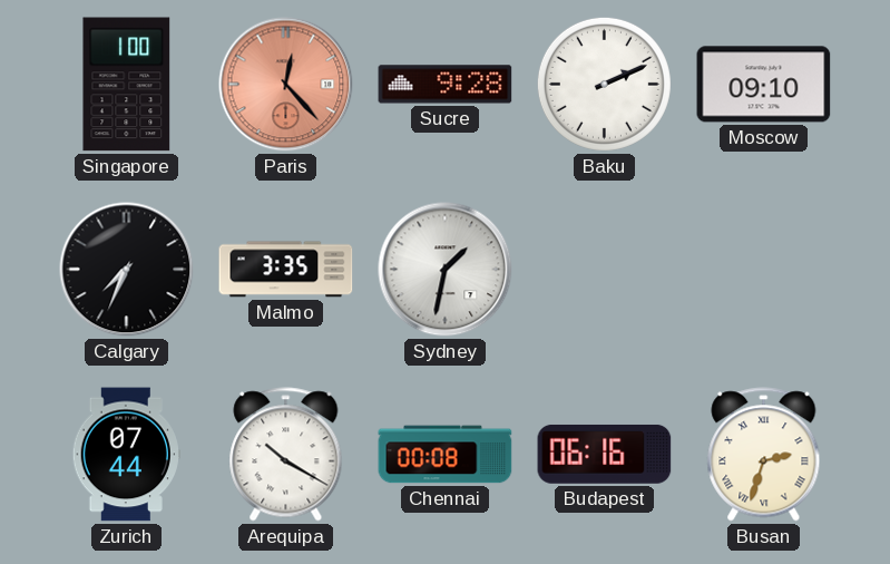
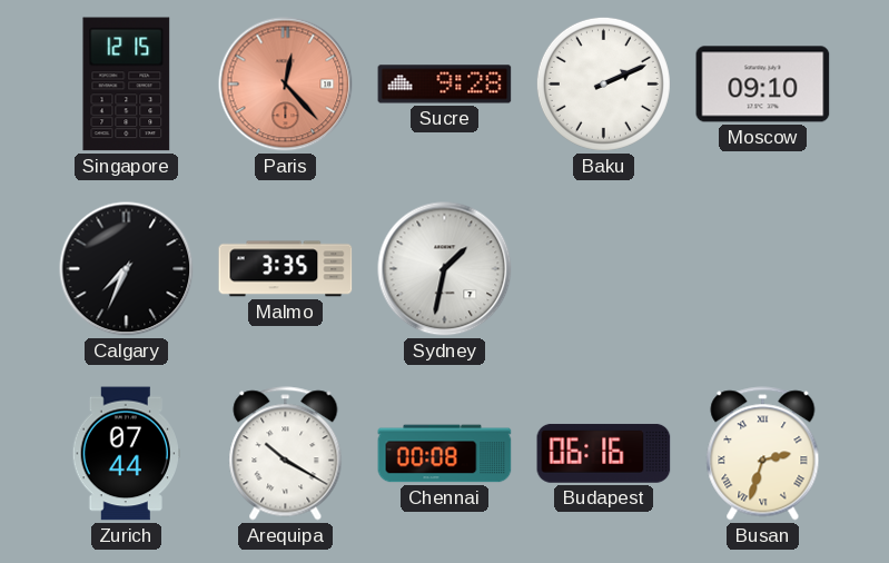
Singapore: 1:00 -> 12:15
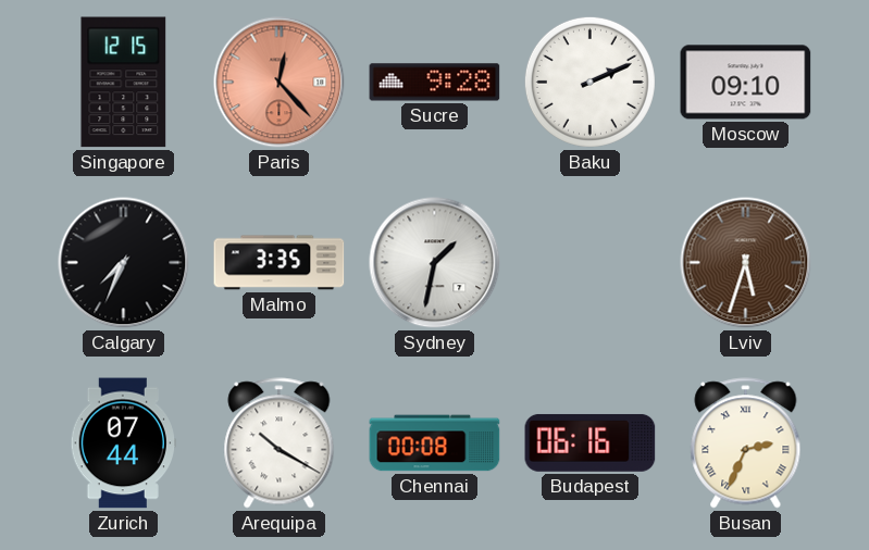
Lviv: none -> 5:33
Busan: 2:33 -> 2:34
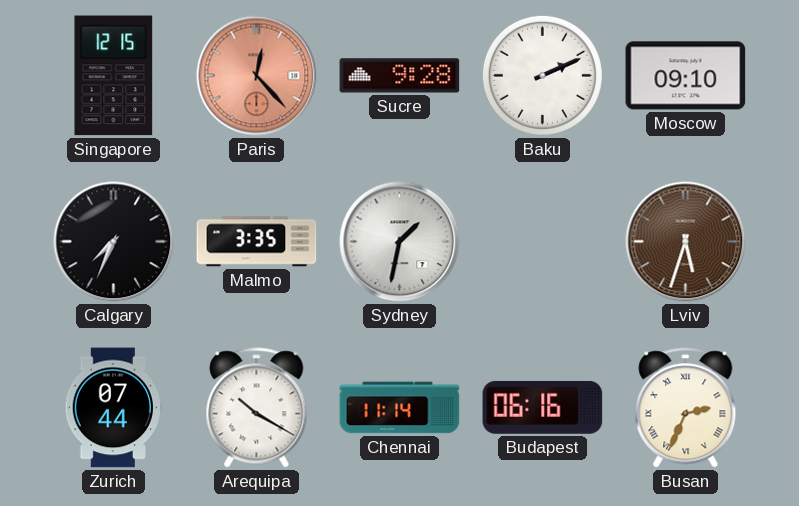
Chennai: 00:08 -> 11:14
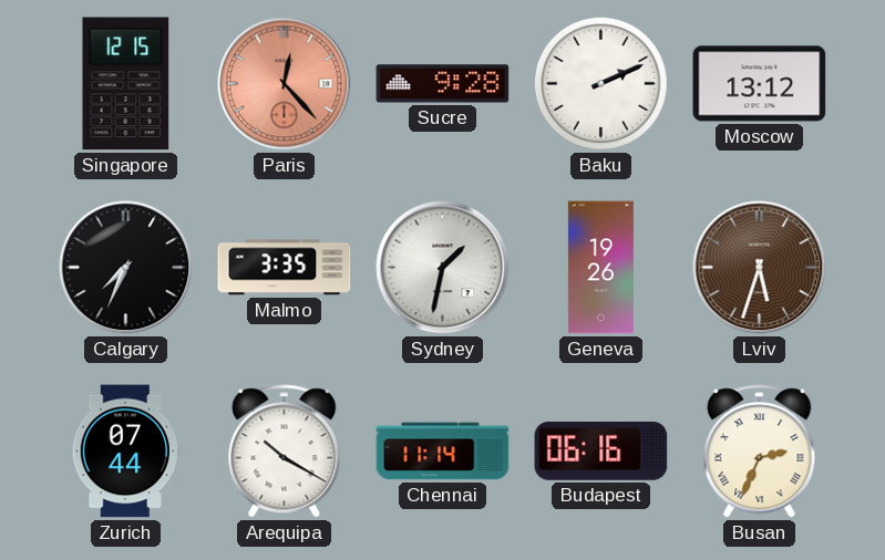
Moscow: 09:10 -> 13:12
Geneva: none -> 19:26
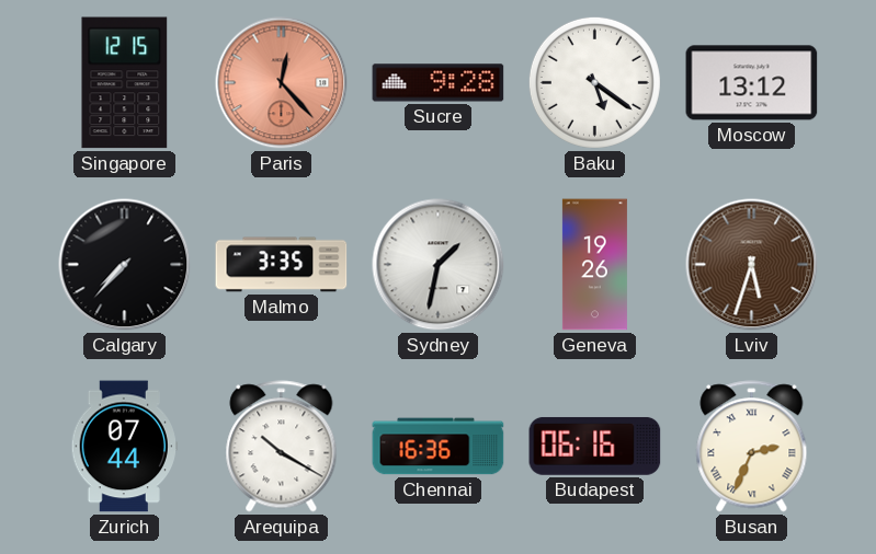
Baku: 2:11 -> 5:21
Calgary: 7:34 -> 7:37
Chennai: 11:14 -> 16:36
